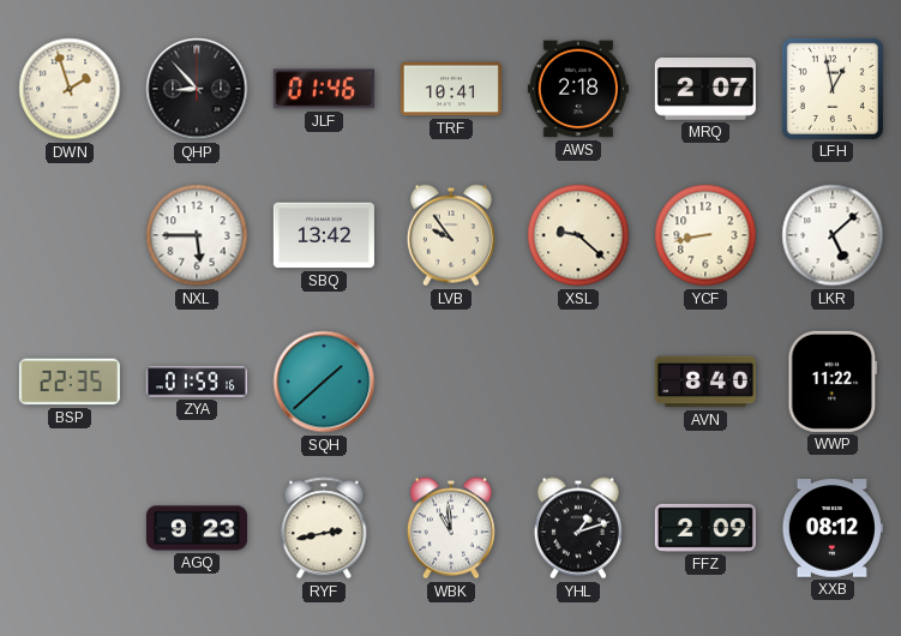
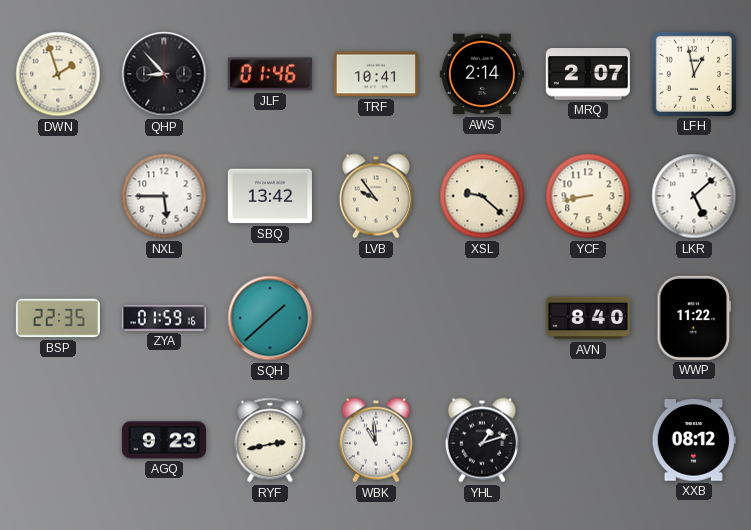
AWS: 2:18 -> 2:14
FFZ: 2:09 -> none
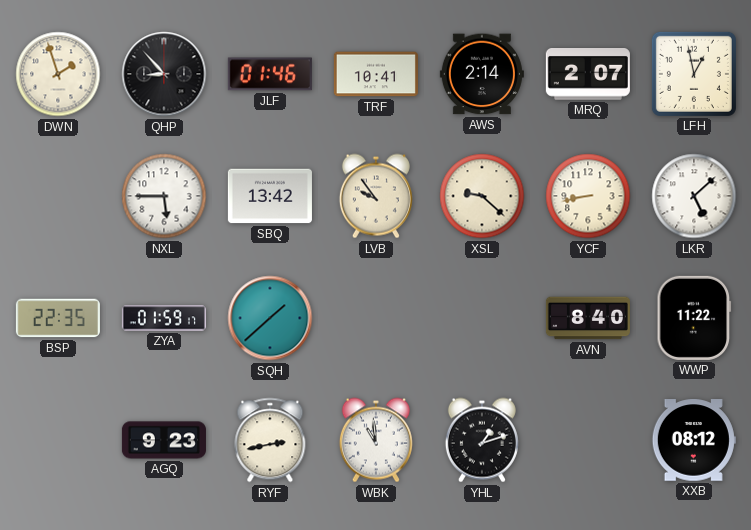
ZYA: 01:59:16 -> 01:59:17
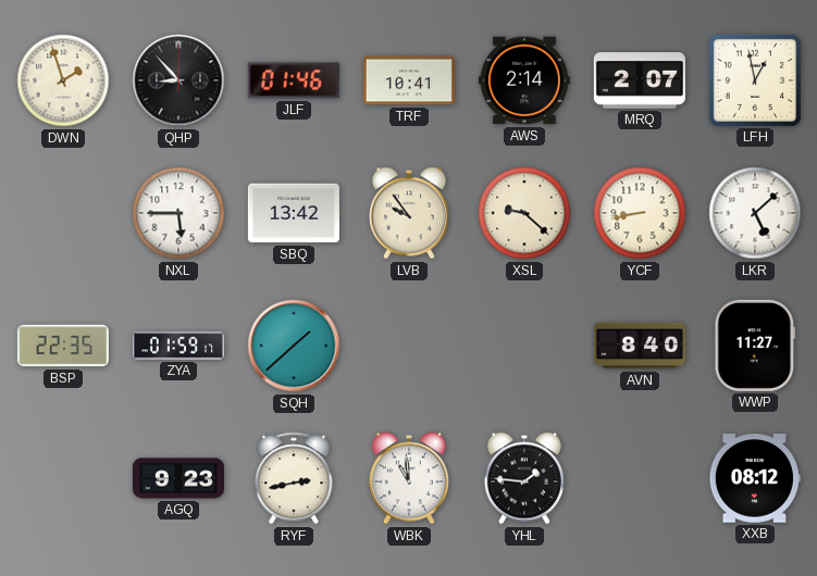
WWP: 11:22 -> 11:27
YHL: 1:12 -> 1:46
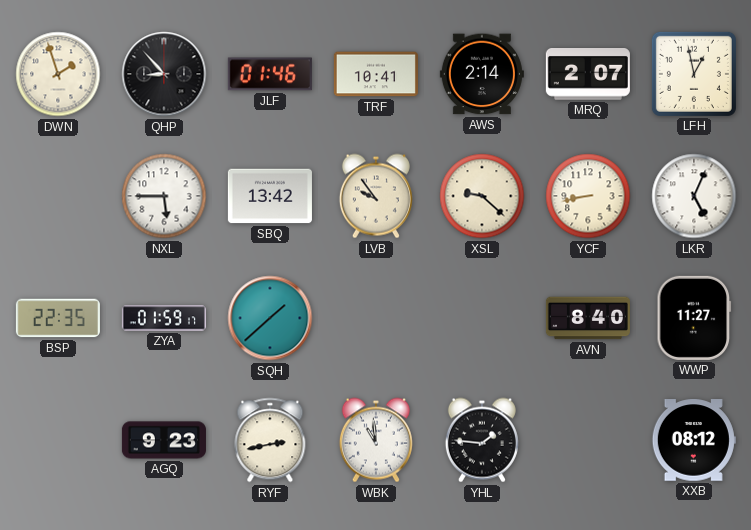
LKR: 5:08 -> 5:04
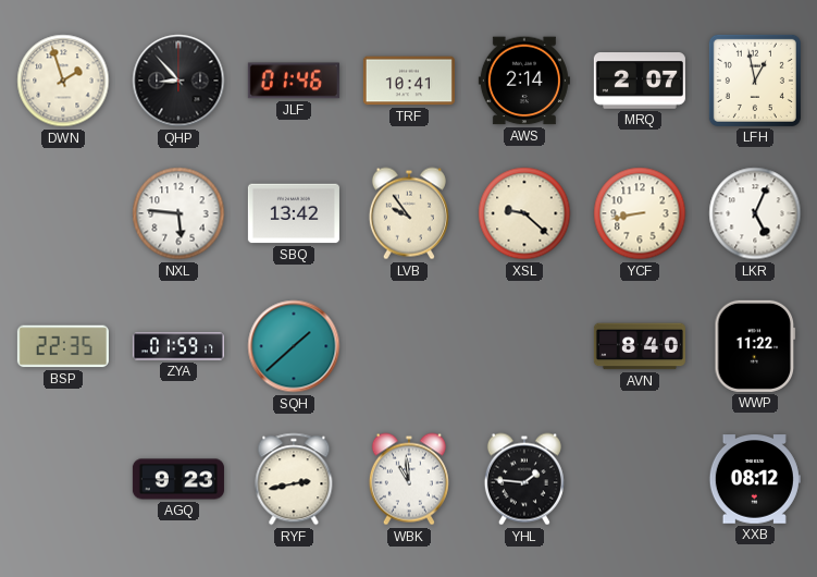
NXL: 5:45 -> 5:46
WWP: 11:27 -> 11:22
